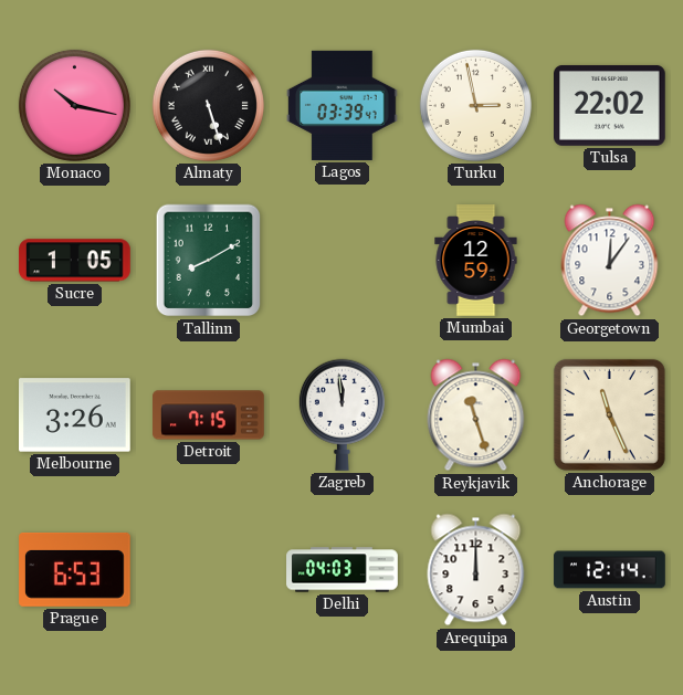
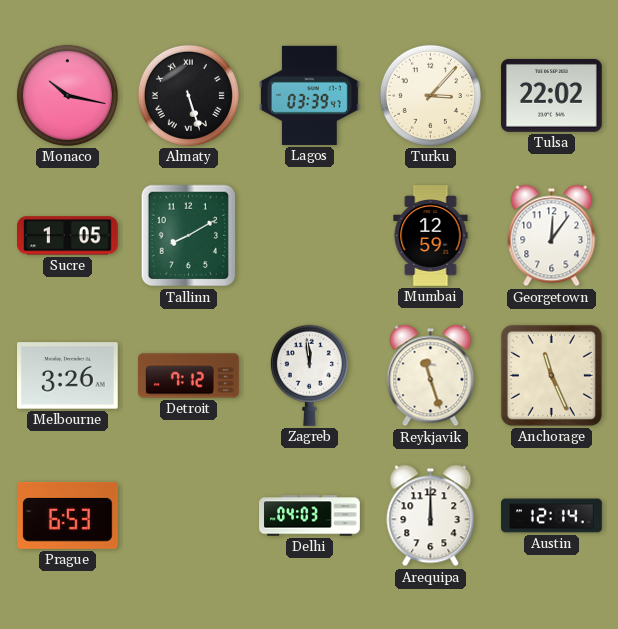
Turku: 2:58 -> 3:07
Detroit: 7:15 -> 7:12
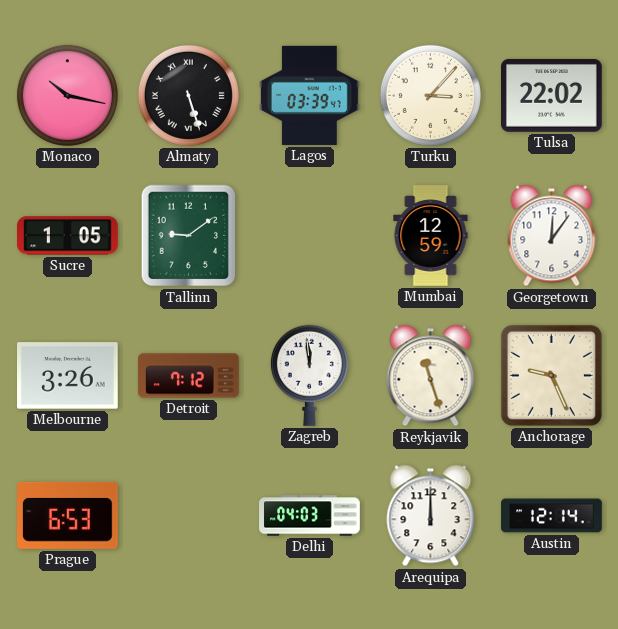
Tallinn: 8:10 -> 9:09
Anchorage: 11:26 -> 9:26
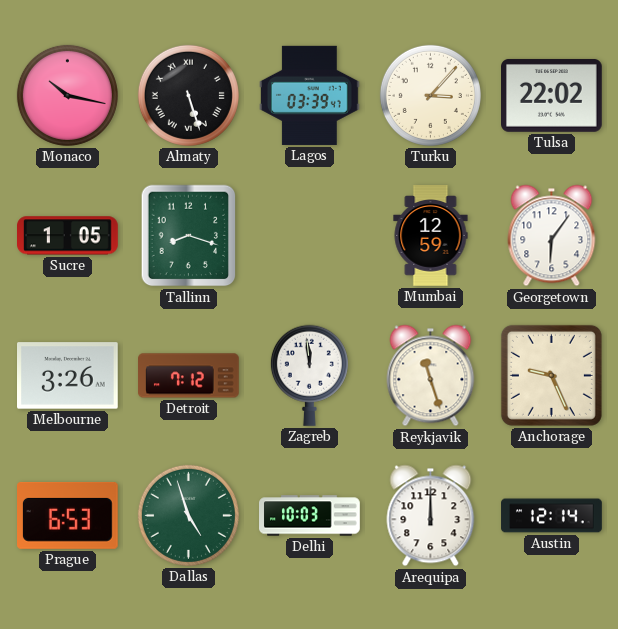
Tallinn: 9:09 -> 8:18
Georgetown: 12:06 -> 6:06
Dallas: none -> 4:57
Delhi: 04:03 -> 10:03
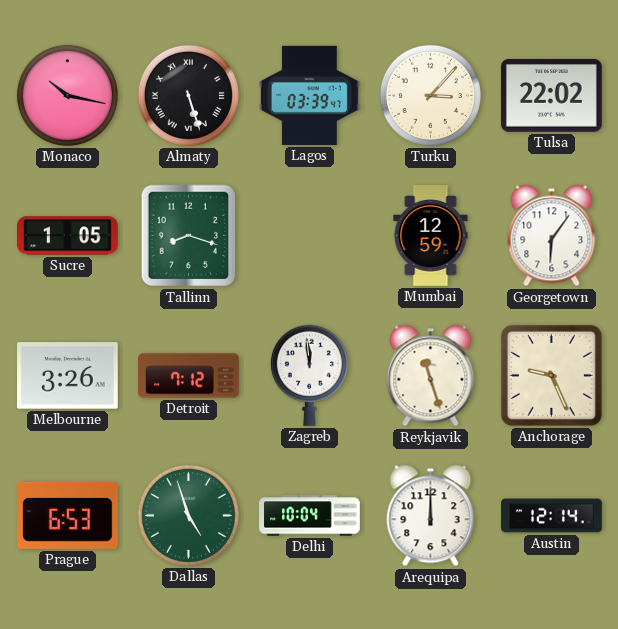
Delhi: 10:03 -> 10:04
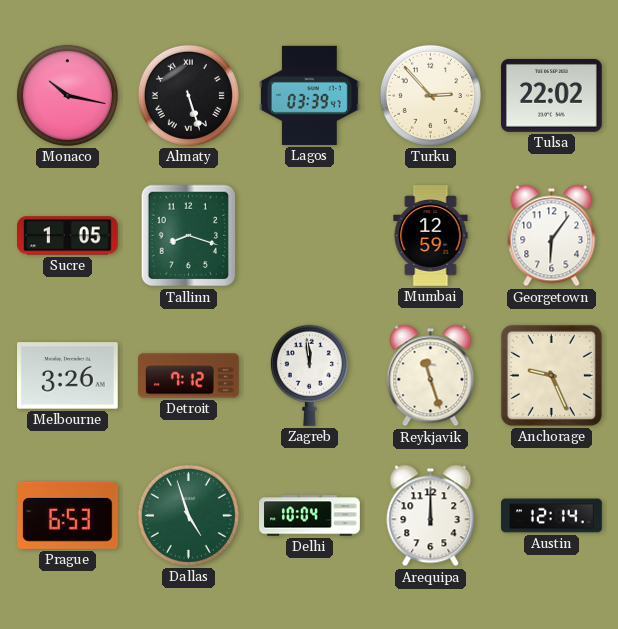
Turku: 3:07 -> 2:53
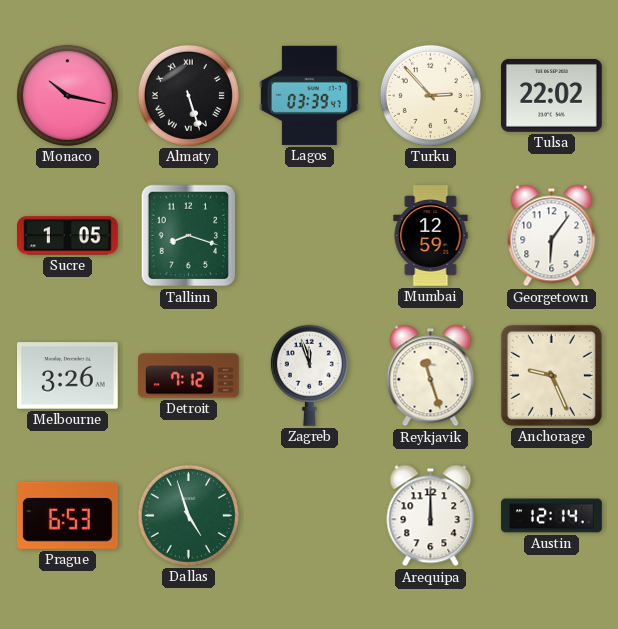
Zagreb: 11:59 -> 11:57
Delhi: 10:04 -> none
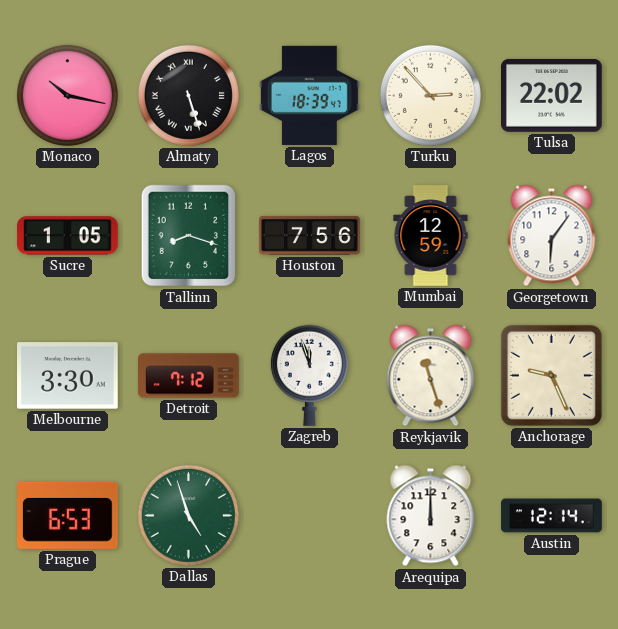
Lagos: 03:39 -> 18:39
Houston: none -> 7:56
Melbourne: 3:26 -> 3:30
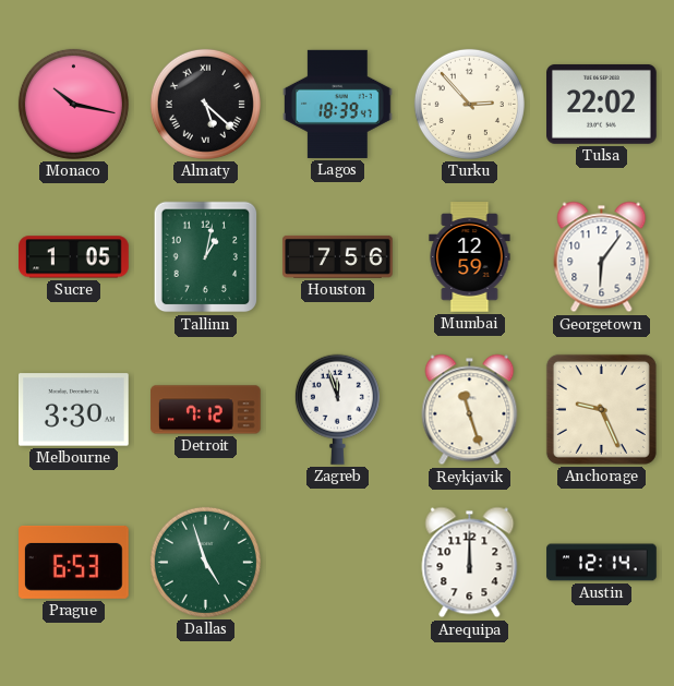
Almaty: 5:27 -> 5:22
Tallinn: 8:18 -> 1:02
